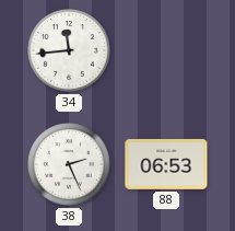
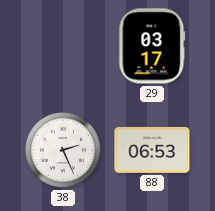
34: 11:44 -> none
29: none -> 03:17
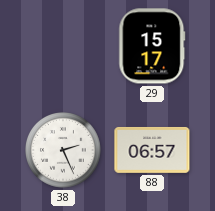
29: 03:17 -> 15:17
88: 06:53 -> 06:57
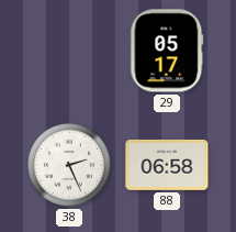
29: 15:17 -> 05:17
88: 06:57 -> 06:58
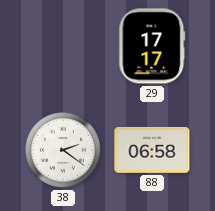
29: 05:17 -> 17:17
38: 2:26 -> 2:21
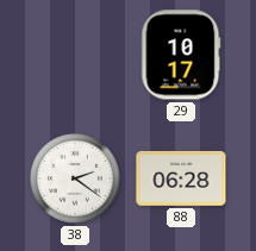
29: 17:17 -> 10:17
88: 06:58 -> 06:28
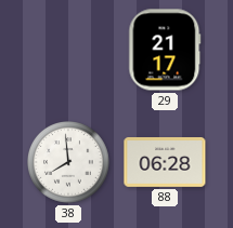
29: 10:17 -> 21:17
38: 2:21 -> 7:59
